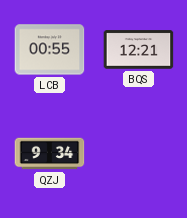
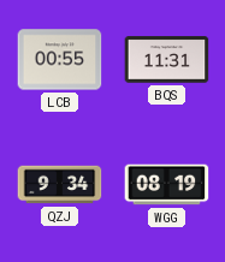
BQS: 12:21 -> 11:31
WGG: none -> 08:19
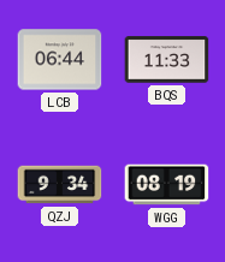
LCB: 00:55 -> 06:44
BQS: 11:31 -> 11:33
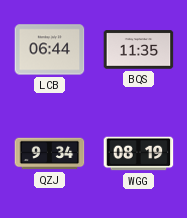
BQS: 11:33 -> 11:35
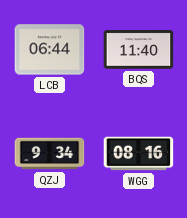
BQS: 11:35 -> 11:40
WGG: 08:19 -> 08:16
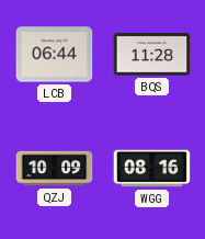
BQS: 11:40 -> 11:28
QZJ: 9:34 -> 10:09
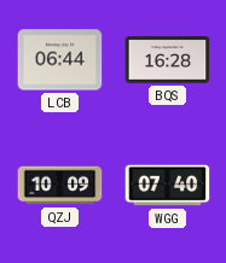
BQS: 11:28 -> 16:28
WGG: 08:16 -> 07:40
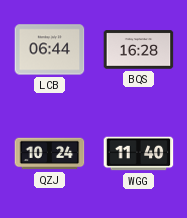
QZJ: 10:09 -> 10:24
WGG: 07:40 -> 11:40
